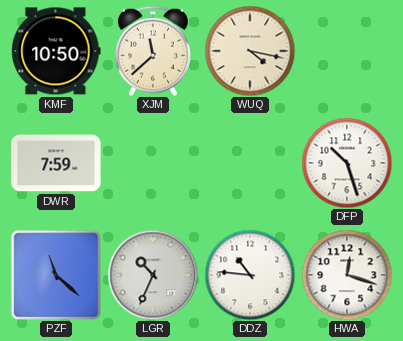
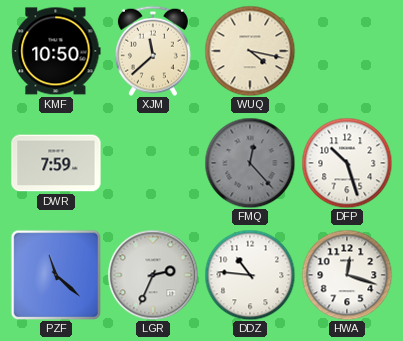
FMQ: none -> 12:23
LGR: 10:34 -> 2:34
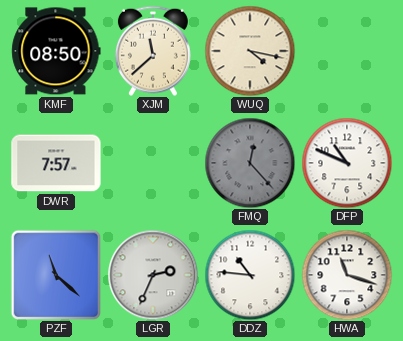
KMF: 10:50 -> 08:50
DWR: 7:59 -> 7:57
DFP: 10:27 -> 10:49
HWA: 12:18 -> 11:18
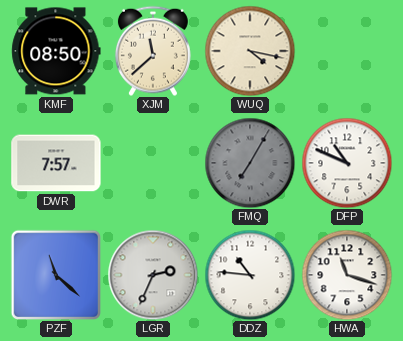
FMQ: 12:23 -> 7:05
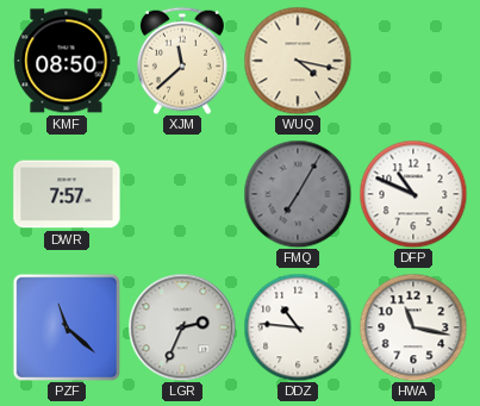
HWA: 11:18 -> 11:17
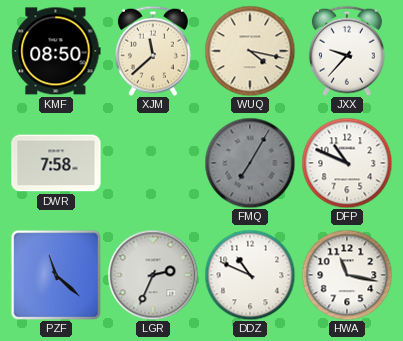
JXX: none -> 9:37
DWR: 7:57 -> 7:58
DDZ: 10:46 -> 10:49
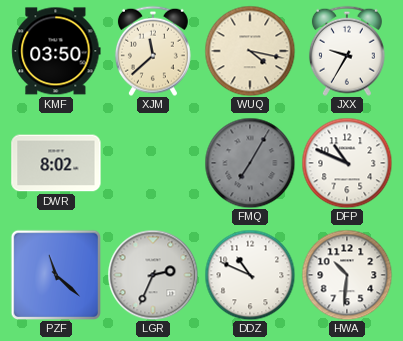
KMF: 08:50 -> 03:50
JXX: 9:37 -> 9:35
DWR: 7:58 -> 8:02
HWA: 11:17 -> 10:31
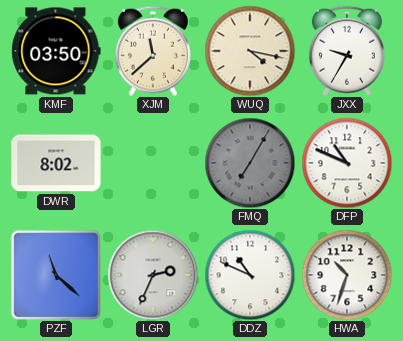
HWA: 10:31 -> 10:33
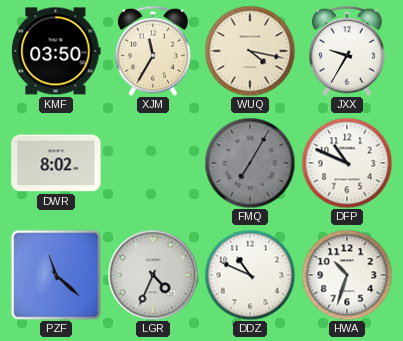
XJM: 11:38 -> 11:35
LGR: 2:34 -> 4:34
